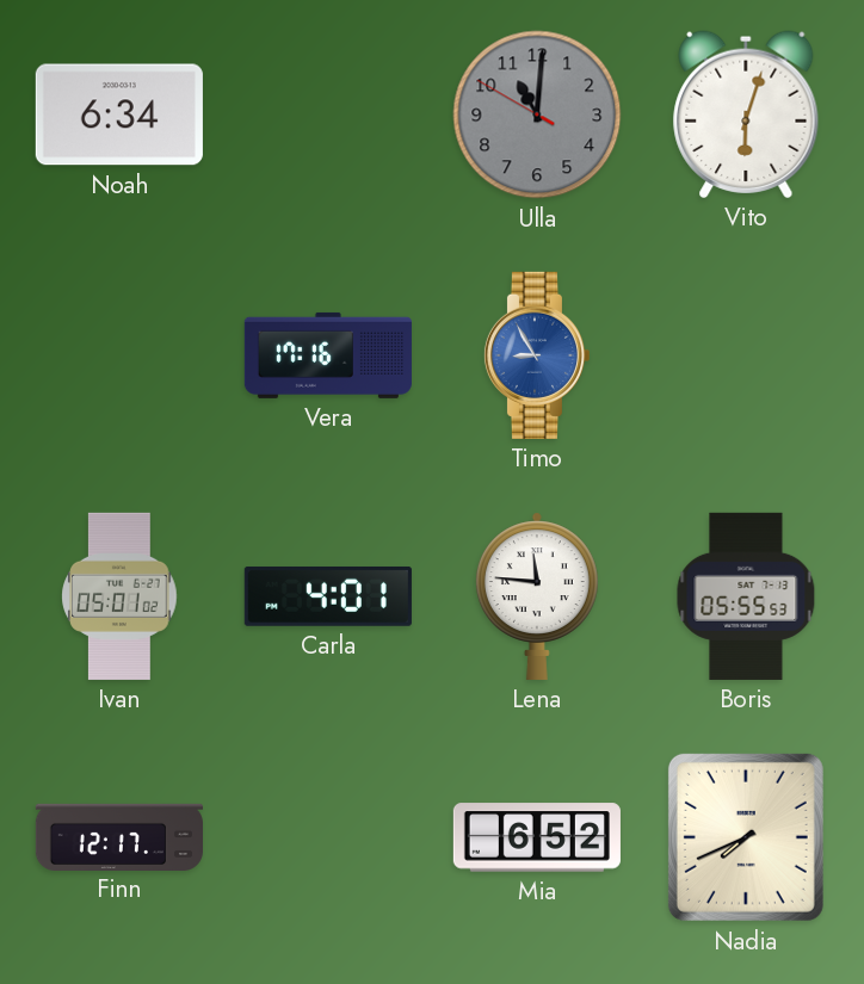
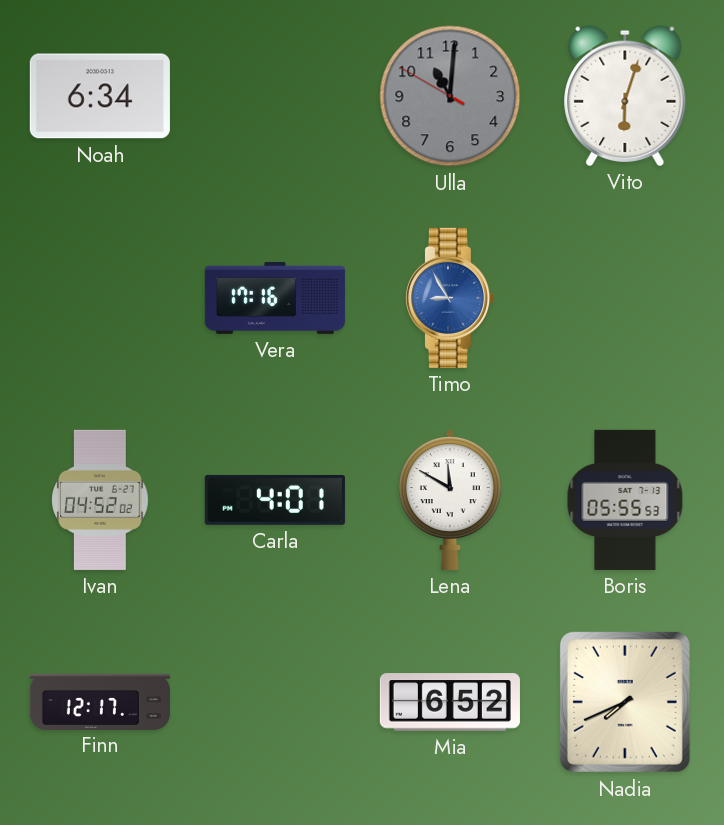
Ivan: 05:01 -> 04:52
Lena: 11:46 -> 11:50
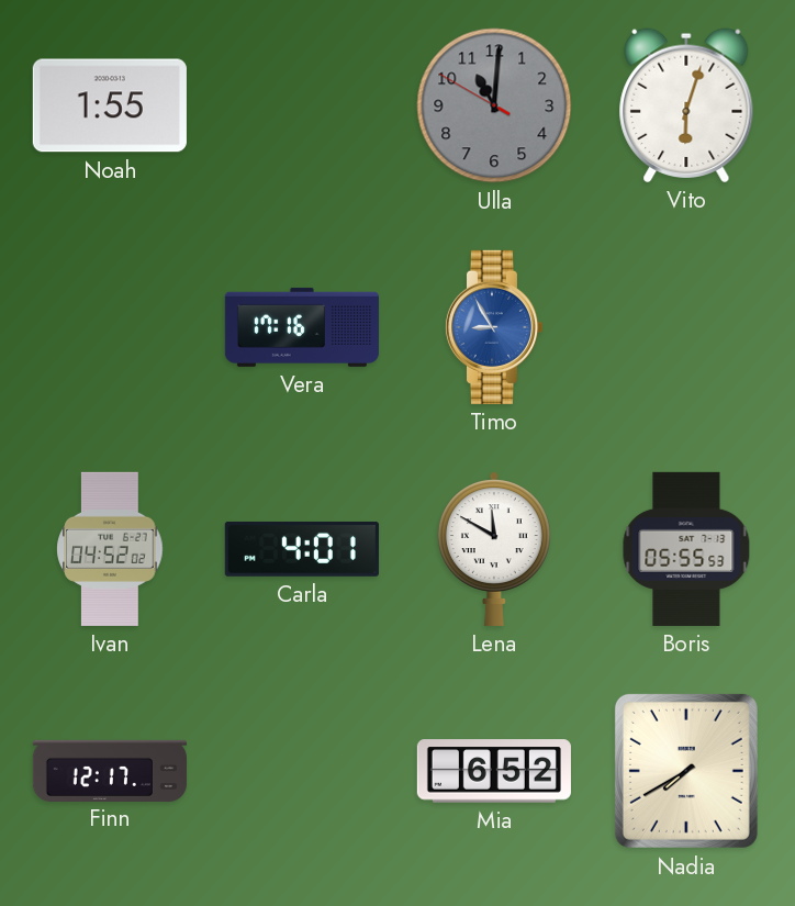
Noah: 6:34 -> 1:55
Nadia: 7:41 -> 7:40
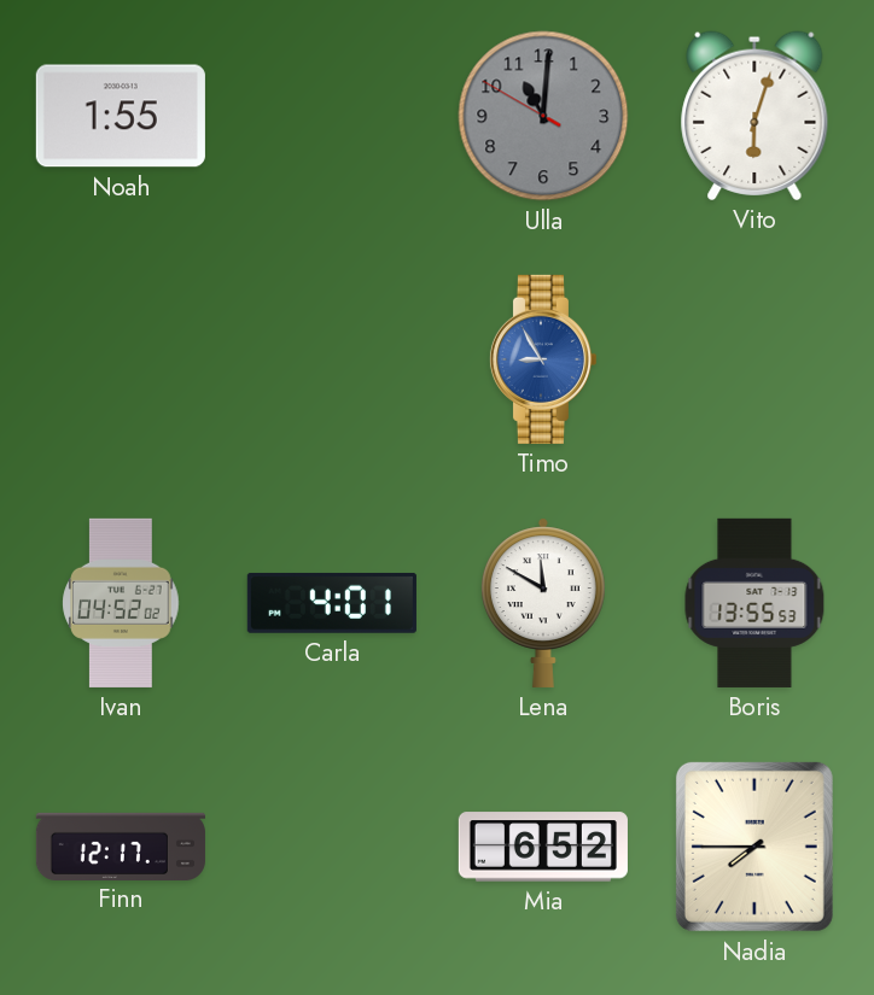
Vera: 17:16 -> none
Boris: 05:55 -> 13:55
Nadia: 7:40 -> 7:45
